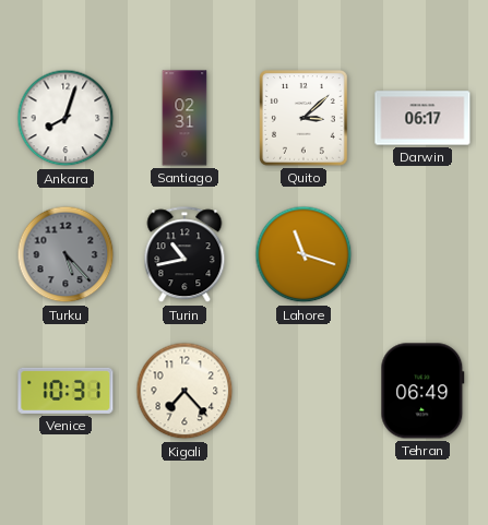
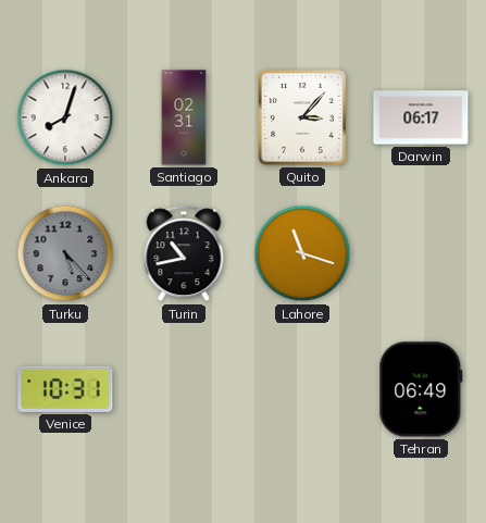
Quito: 3:08 -> 3:07
Kigali: 7:23 -> none
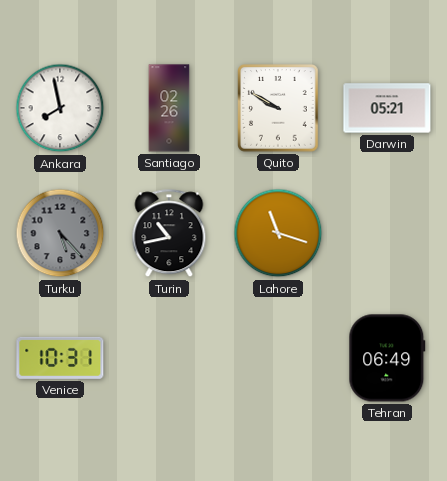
Ankara: 8:03 -> 7:58
Santiago: 02:31 -> 02:26
Quito: 3:07 -> 9:50
Darwin: 06:17 -> 05:21
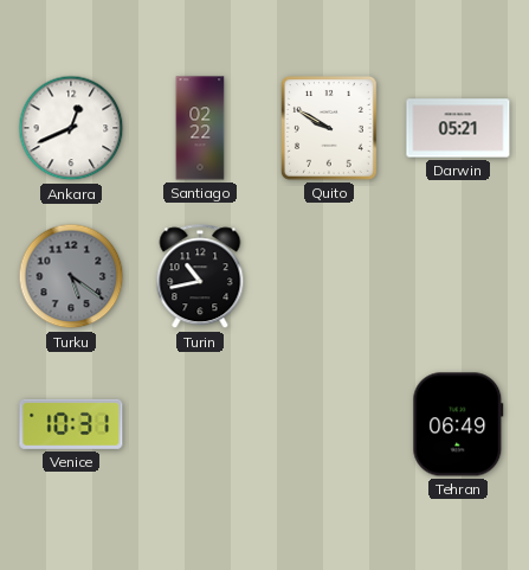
Ankara: 7:58 -> 12:41
Santiago: 02:26 -> 02:22
Turku: 5:23 -> 5:21
Lahore: 11:18 -> none
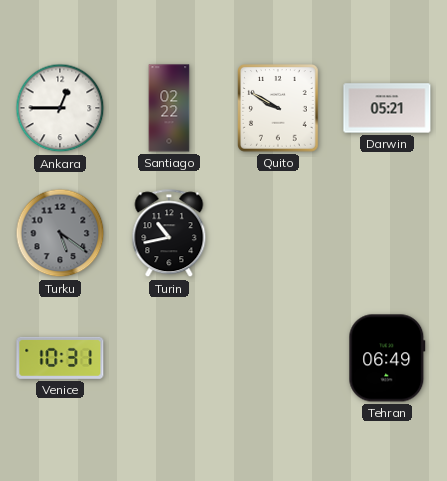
Ankara: 12:41 -> 12:45
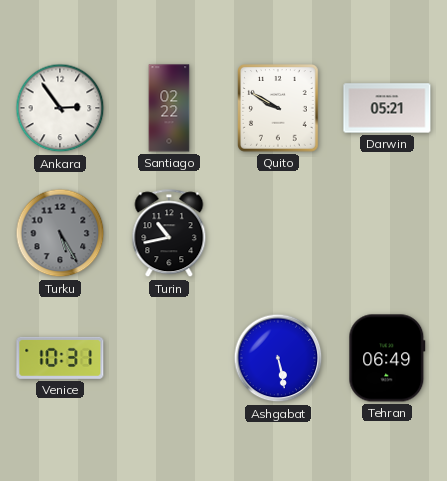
Ankara: 12:45 -> 2:54
Turku: 5:21 -> 5:25
Ashgabat: none -> 5:28
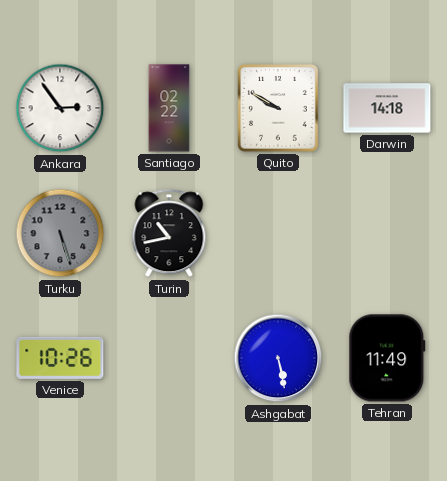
Darwin: 05:21 -> 14:18
Turku: 5:25 -> 5:27
Venice: 10:31 -> 10:26
Tehran: 06:49 -> 11:49
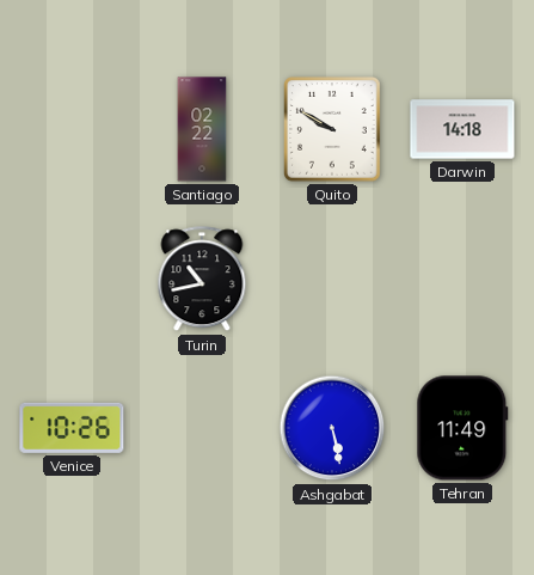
Ankara: 2:54 -> none
Turku: 5:27 -> none
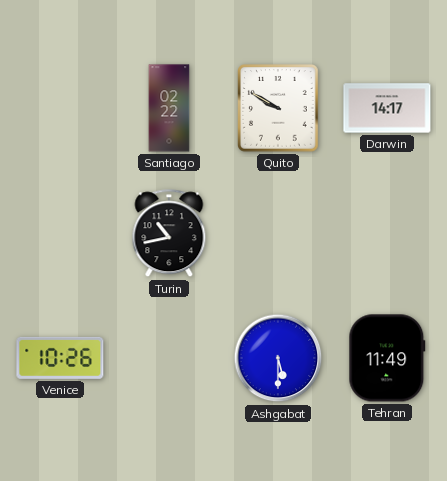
Darwin: 14:18 -> 14:17
Ashgabat: 5:28 -> 5:30
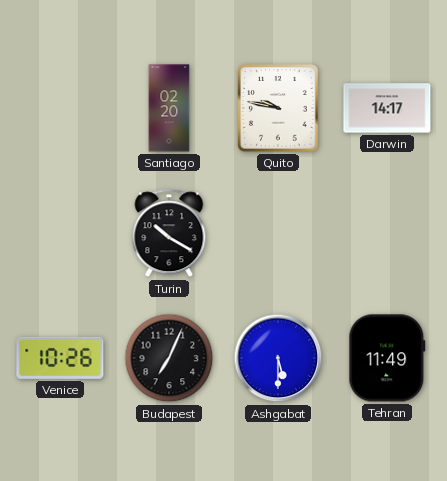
Santiago: 02:22 -> 02:20
Quito: 9:50 -> 9:47
Turin: 10:43 -> 10:20
Budapest: none -> 7:04
